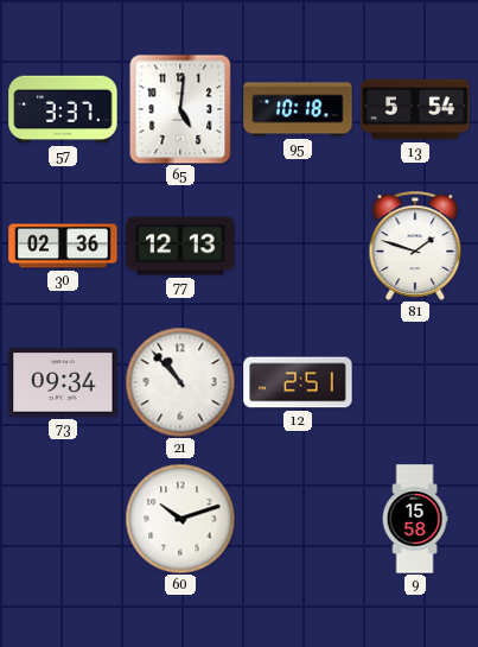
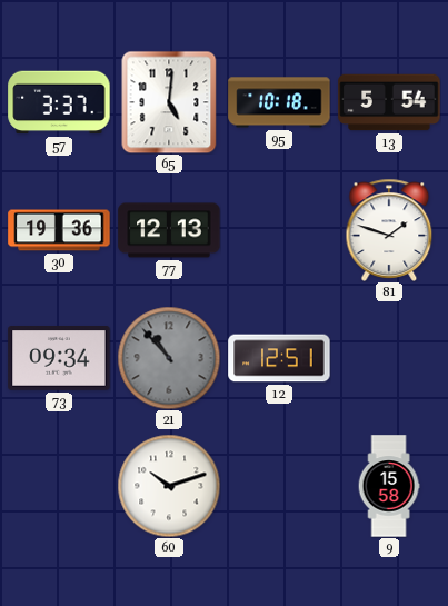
30: 02:36 -> 19:36
21 dial: white -> grey
12: 2:51 -> 12:51
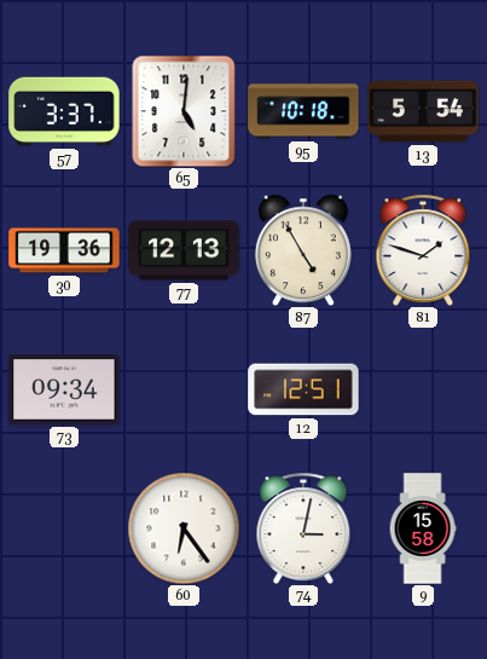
87: none -> 4:55
21: 10:53 -> none
60: 10:12 -> 6:24
74: none -> 3:02
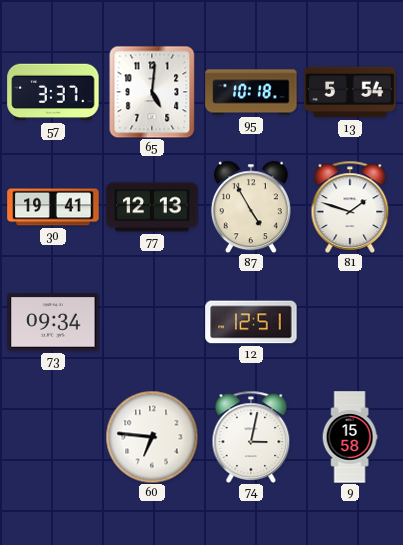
30: 19:36 -> 19:41
60: 6:24 -> 6:46
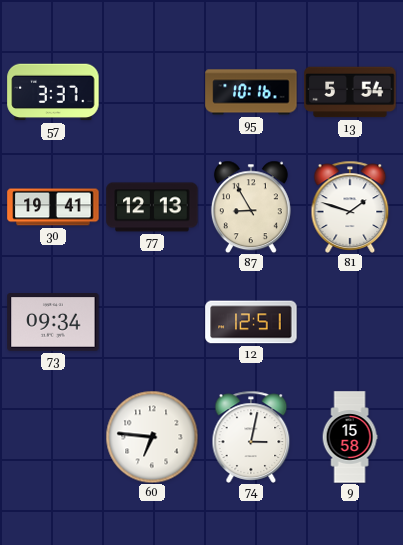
65: 5:01 -> none
95: 10:18 -> 10:16
87: 4:55 -> 8:55
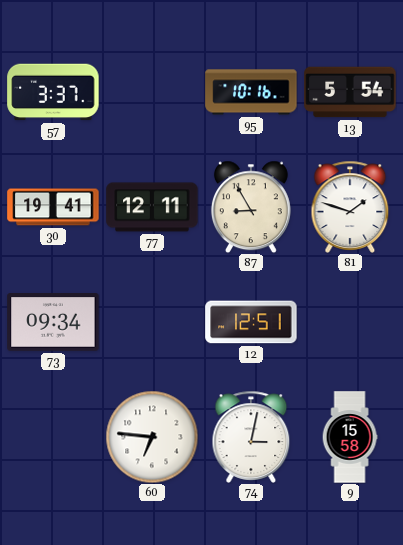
77: 12:13 -> 12:11
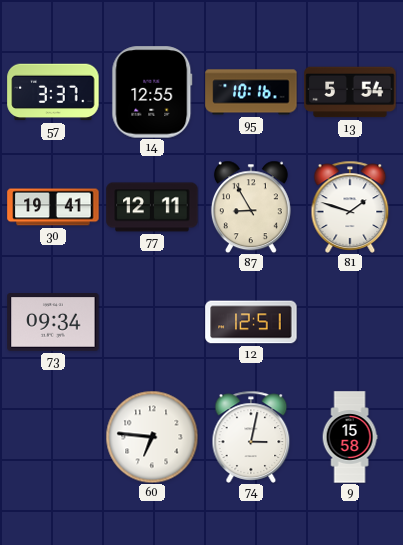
14: none -> 12:55
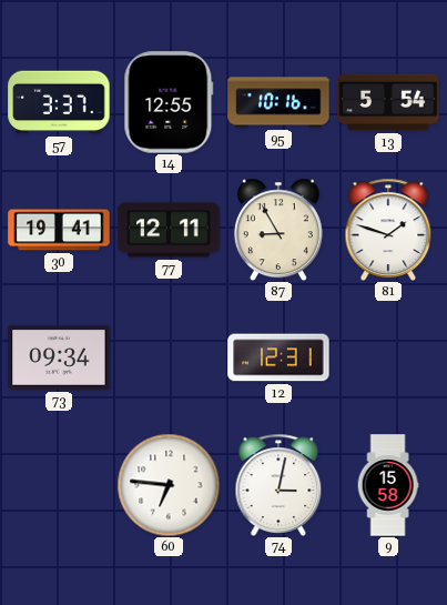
12: 12:51 -> 12:31
